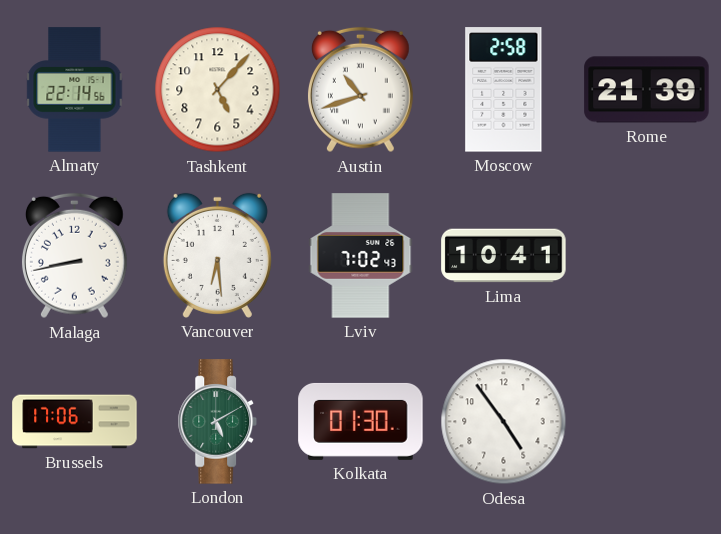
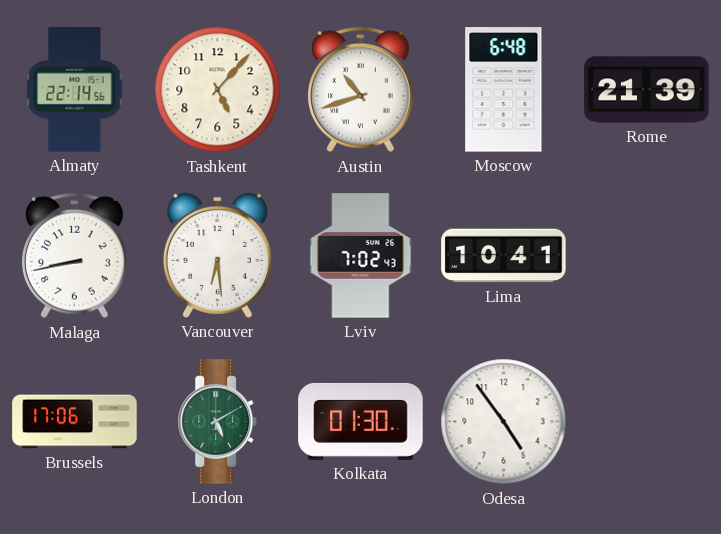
Moscow: 2:58 -> 6:48
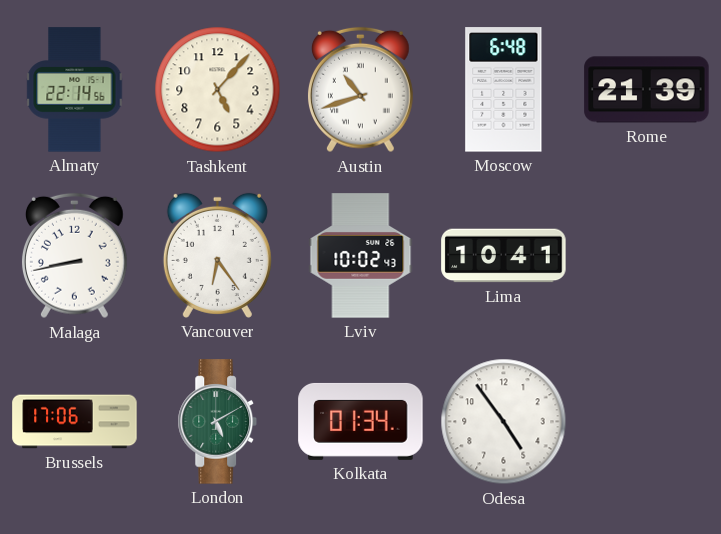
Vancouver: 6:29 -> 6:24
Lviv: 7:02 -> 10:02
Kolkata: 01:30 -> 01:34
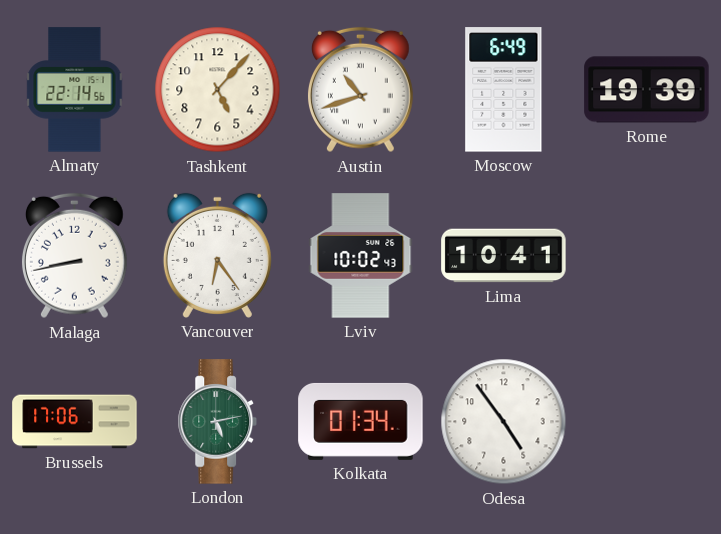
Moscow: 6:48 -> 6:49
Rome: 21:39 -> 19:39
London: 5:10 -> 5:13
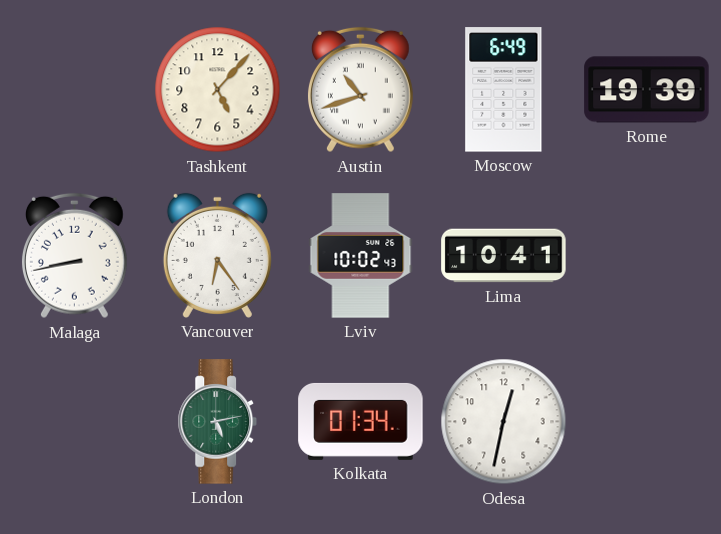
Almaty: 22:14 -> none
Brussels: 17:06 -> none
Odesa: 4:54 -> 12:32
